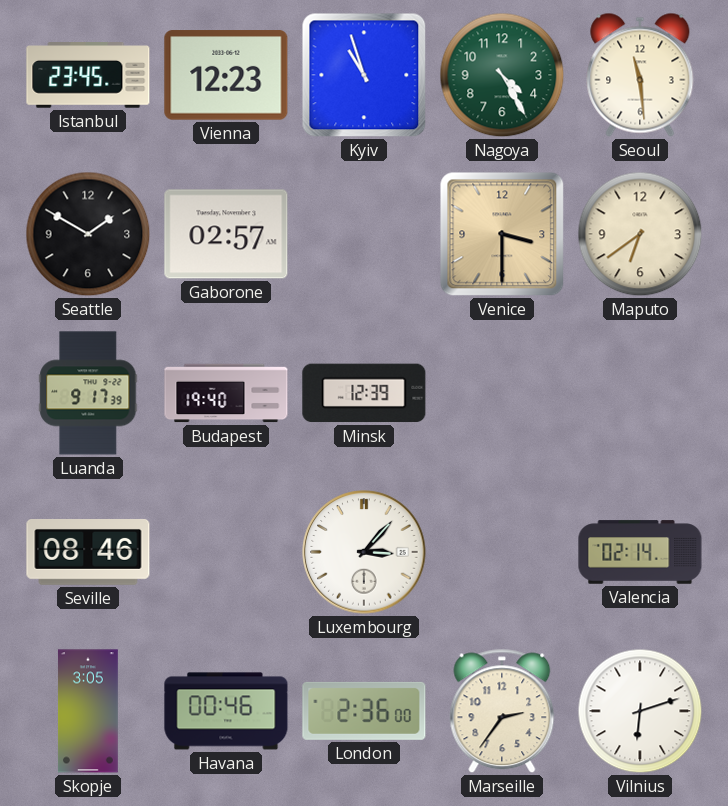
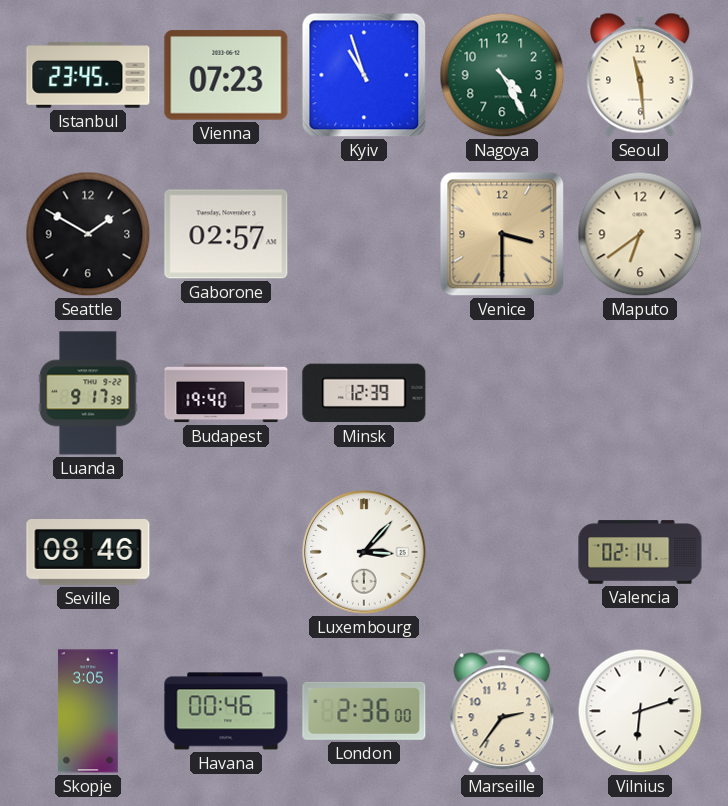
Vienna: 12:23 -> 07:23
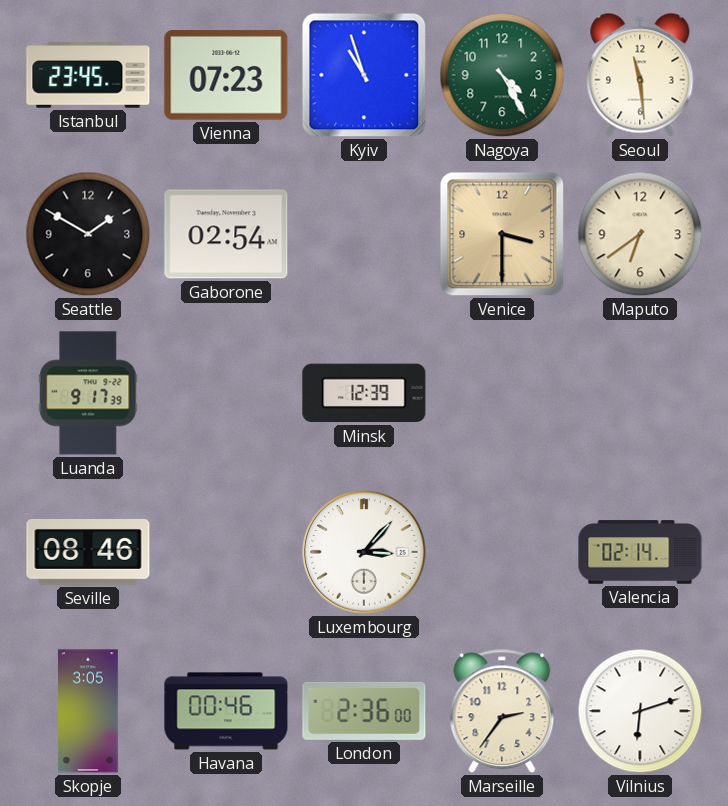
Gaborone: 02:57 -> 02:54
Budapest: 19:40 -> none
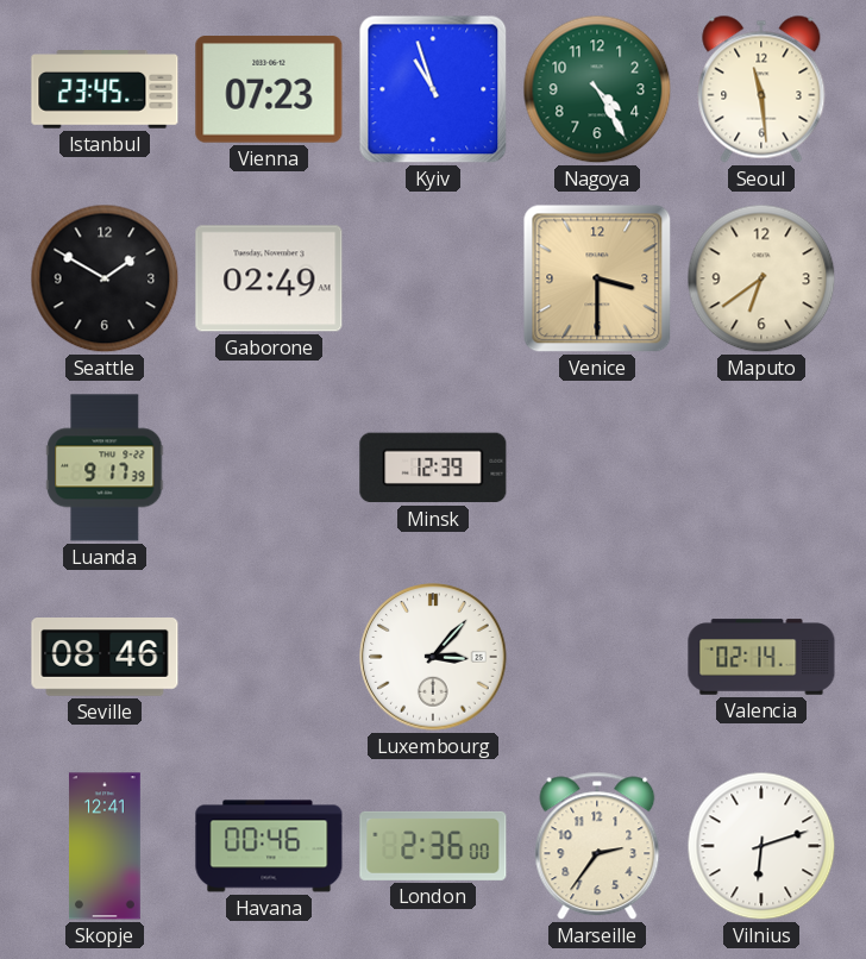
Gaborone: 02:54 -> 02:49
Skopje: 3:05 -> 12:41
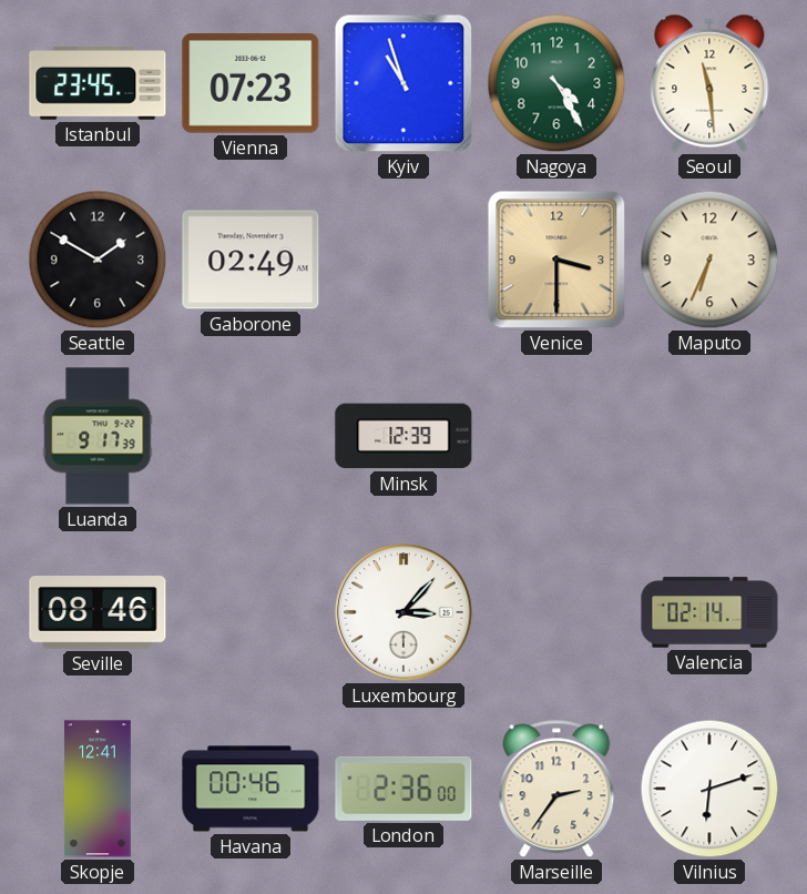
Maputo: 6:39 -> 6:34
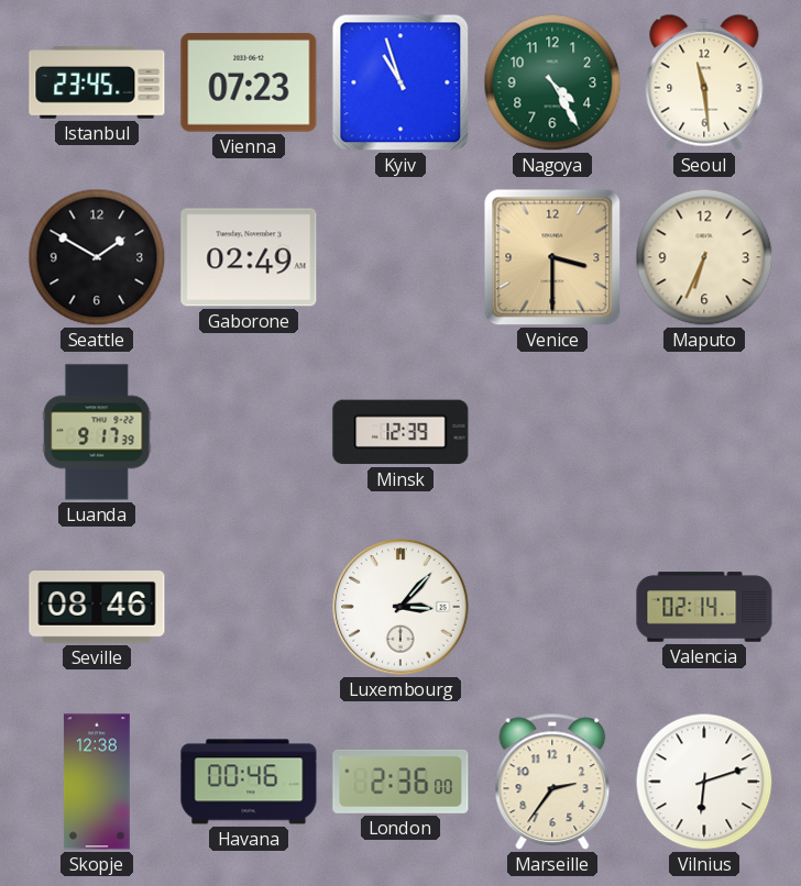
Skopje: 12:41 -> 12:38
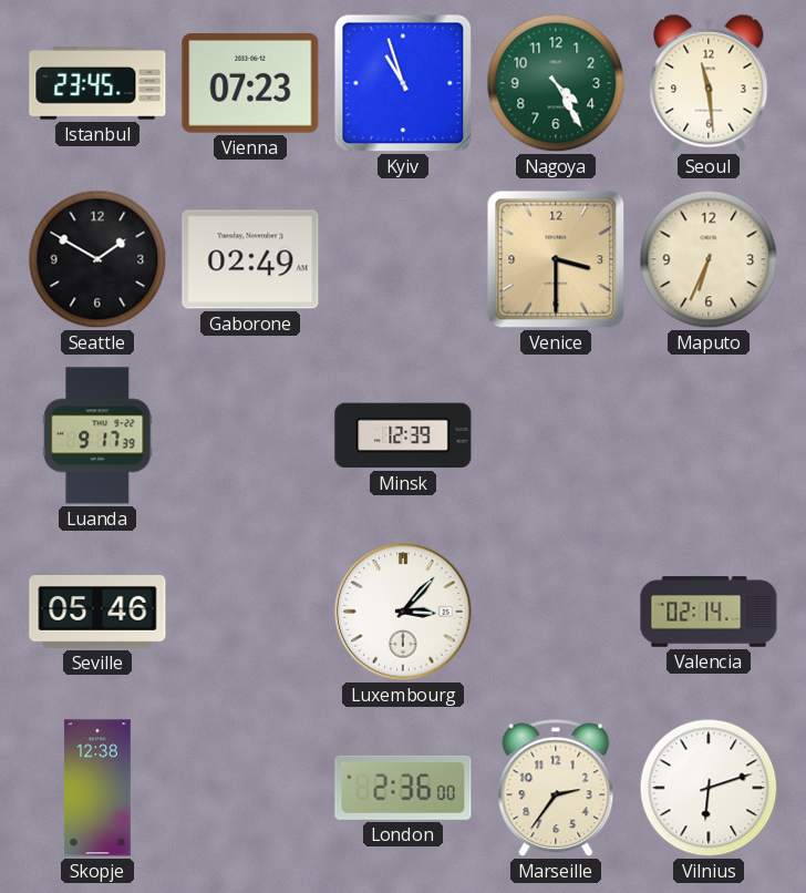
Seville: 08:46 -> 05:46
Havana: 00:46 -> none
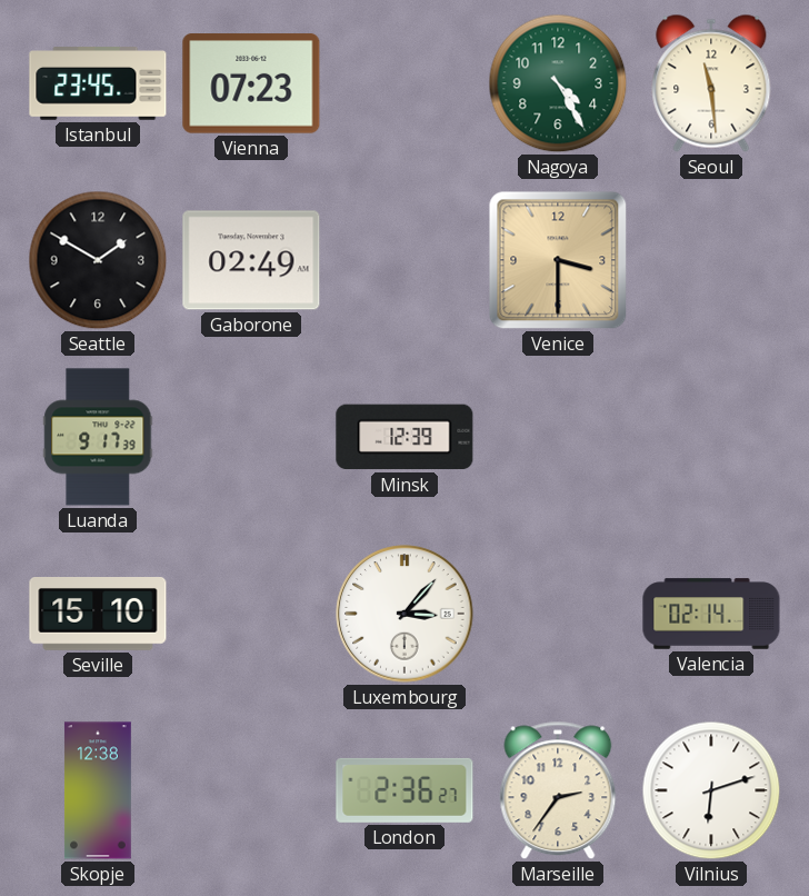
Kyiv: 10:57 -> none
Maputo: 6:34 -> none
Seville: 05:46 -> 15:10
London: 2:36:00 -> 2:36:27
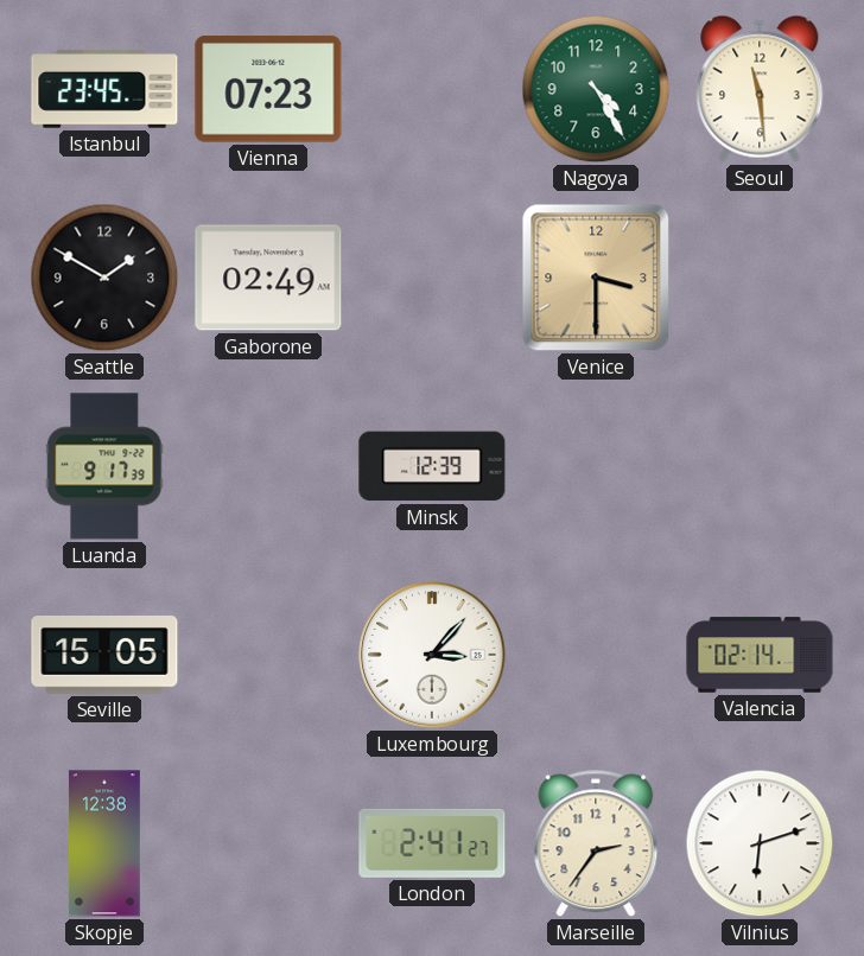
Seville: 15:10 -> 15:05
London: 2:36 -> 2:41
